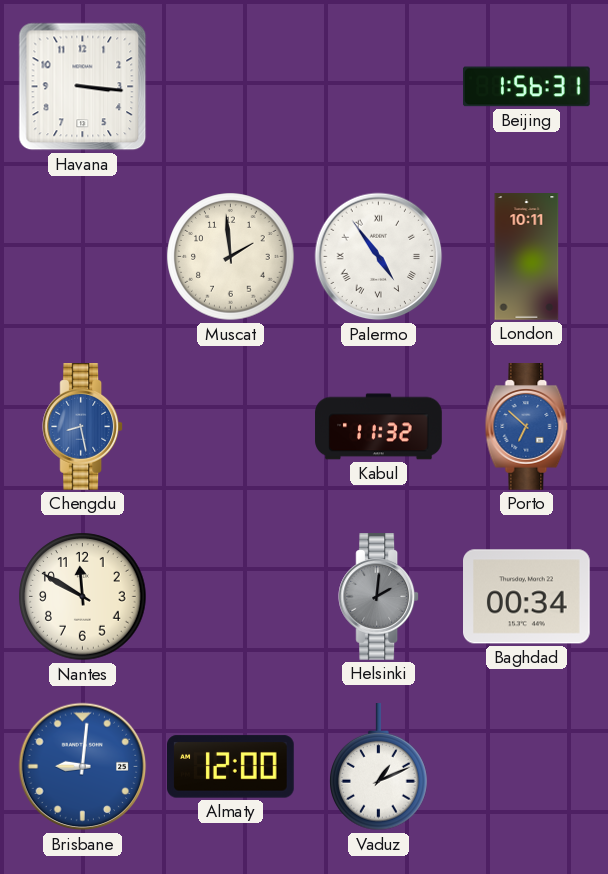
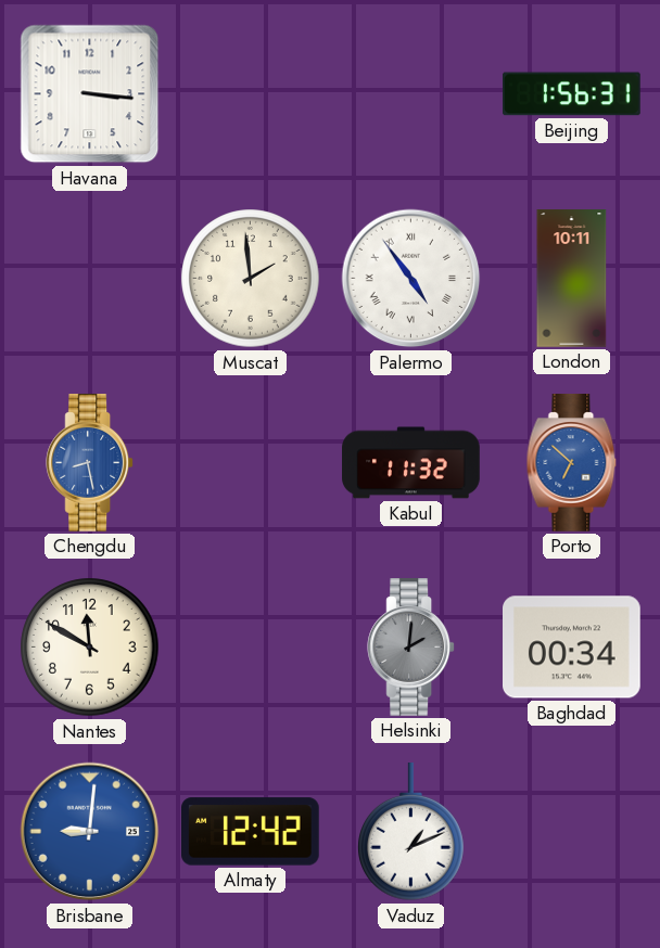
Almaty: 12:00 -> 12:42
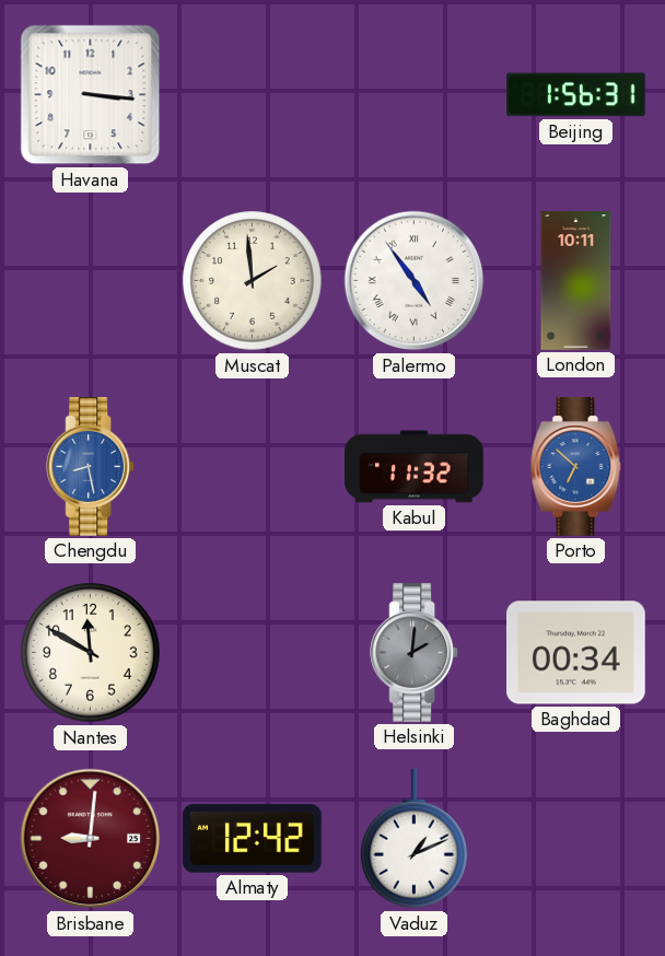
Brisbane dial: blue -> burgundy
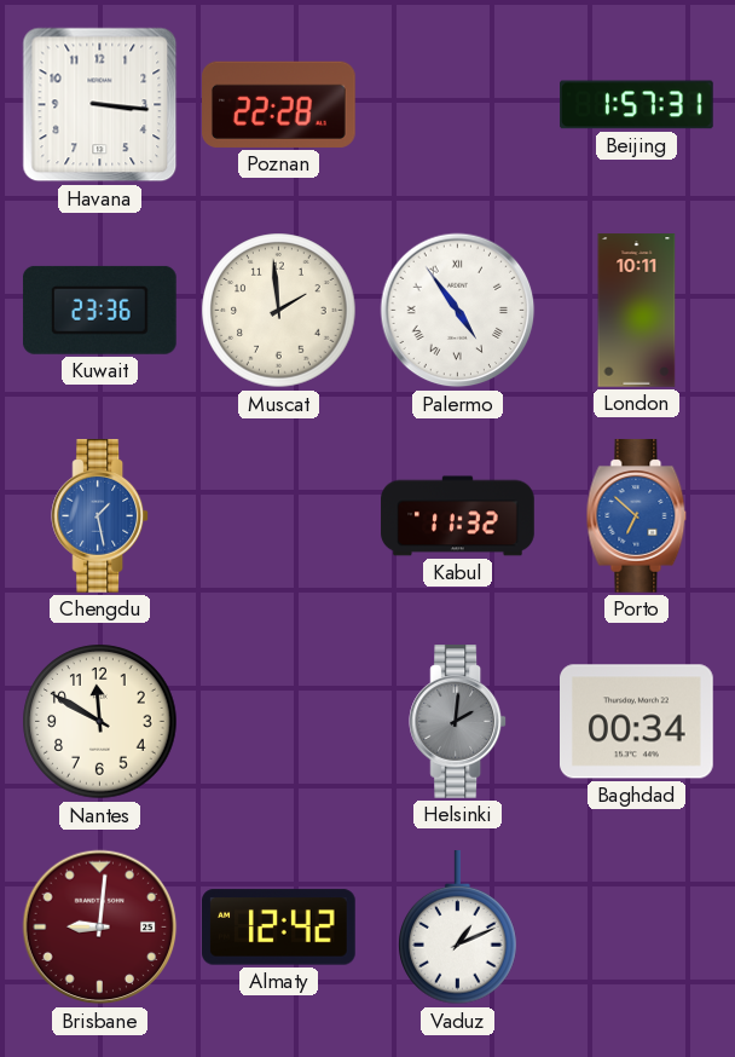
Poznan: none -> 22:28
Beijing: 1:56 -> 1:57
Kuwait: none -> 23:36
Chengdu: 8:28 -> 1:28
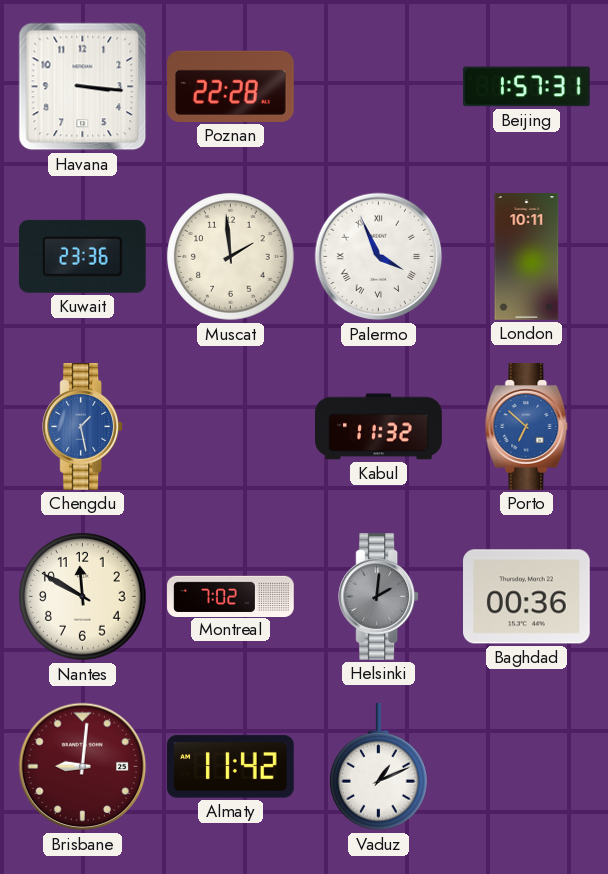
Palermo: 4:54 -> 3:56
Montreal: none -> 7:02
Baghdad: 00:34 -> 00:36
Almaty: 12:42 -> 11:42
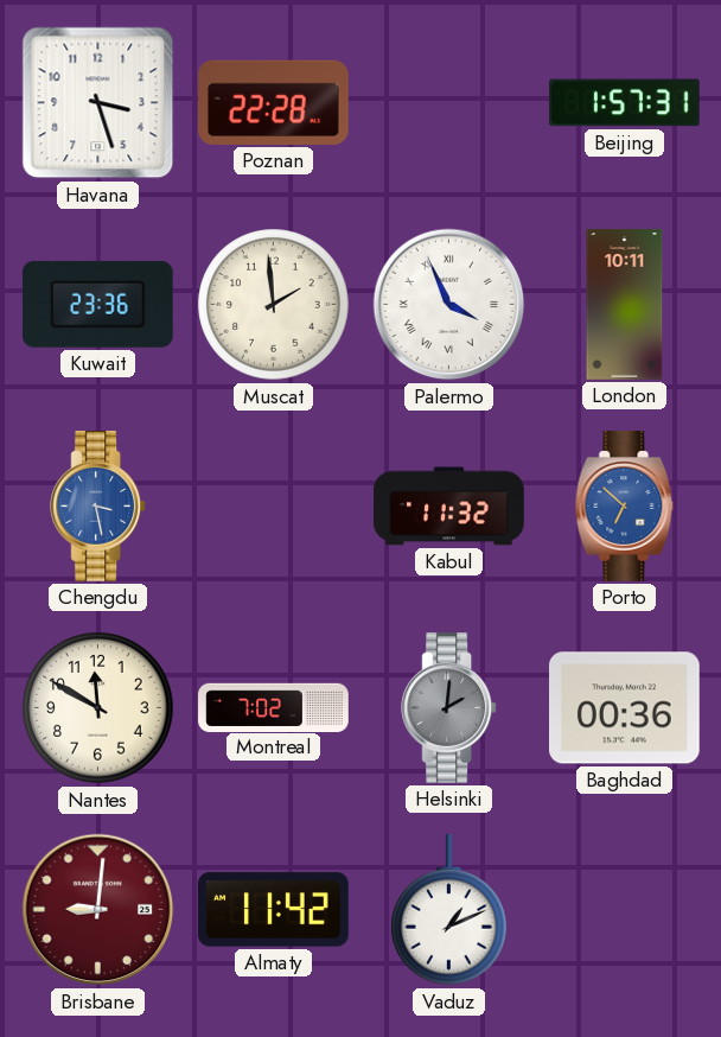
Havana: 3:16 -> 3:27
Chengdu: 1:28 -> 3:28
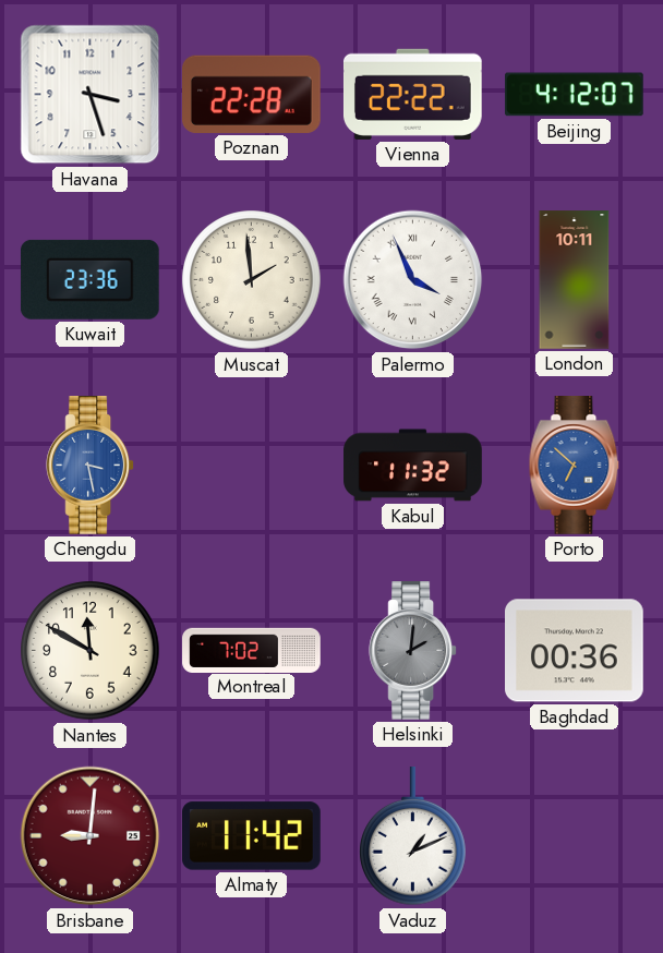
Vienna: none -> 22:22
Beijing: 1:57 -> 4:12
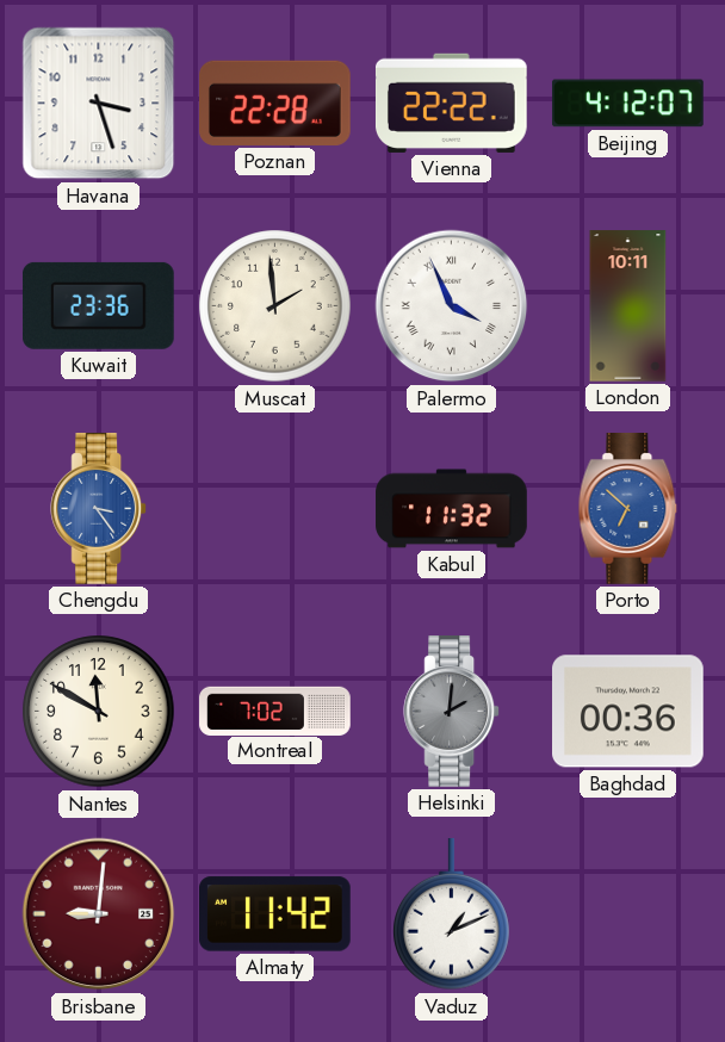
Chengdu: 3:28 -> 3:24
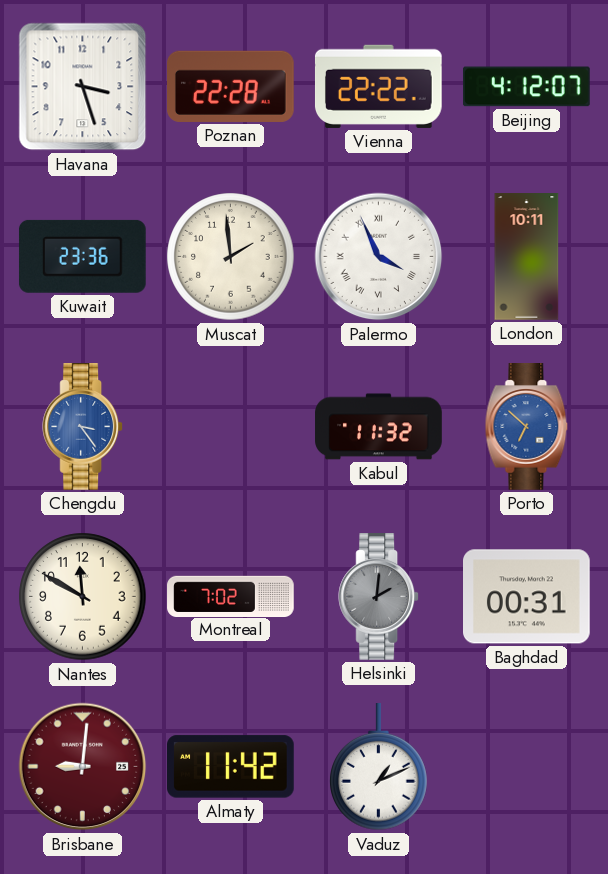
Baghdad: 00:36 -> 00:31
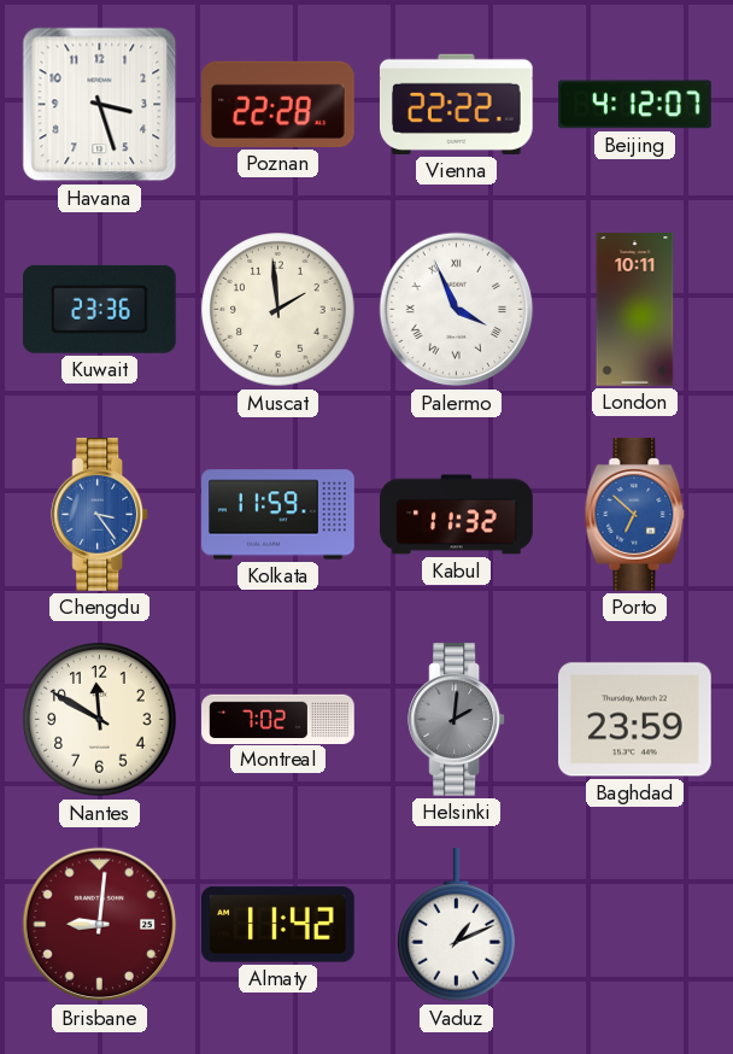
Kolkata: none -> 11:59
Baghdad: 00:31 -> 23:59
